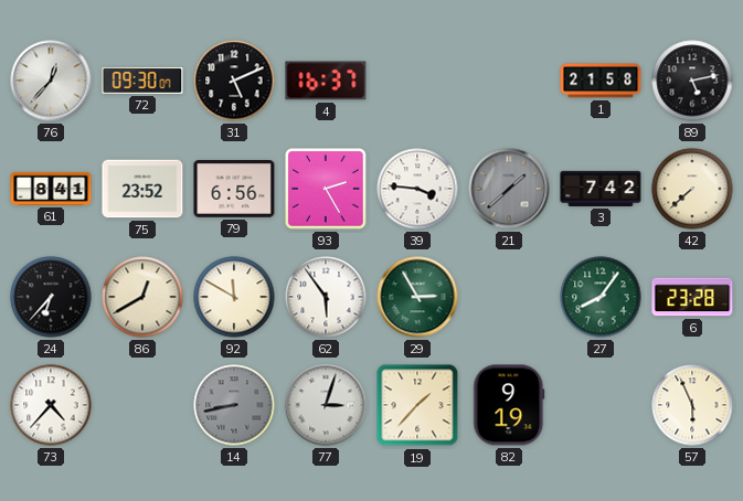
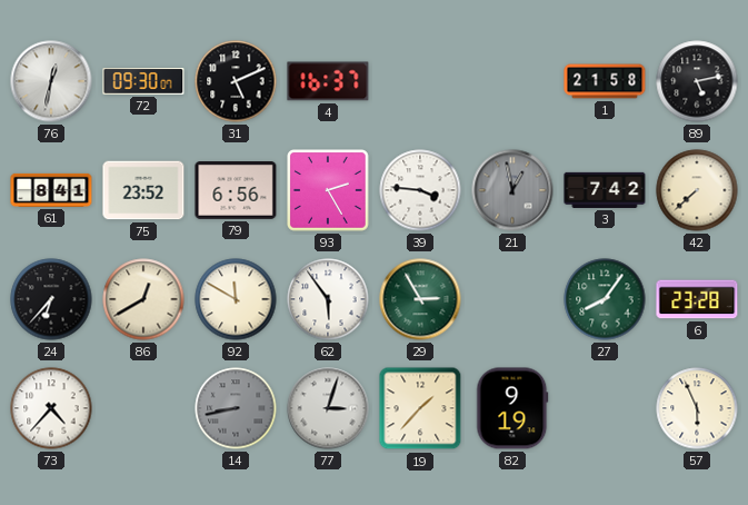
76: 12:37 -> 12:32
21: 1:38 -> 12:58
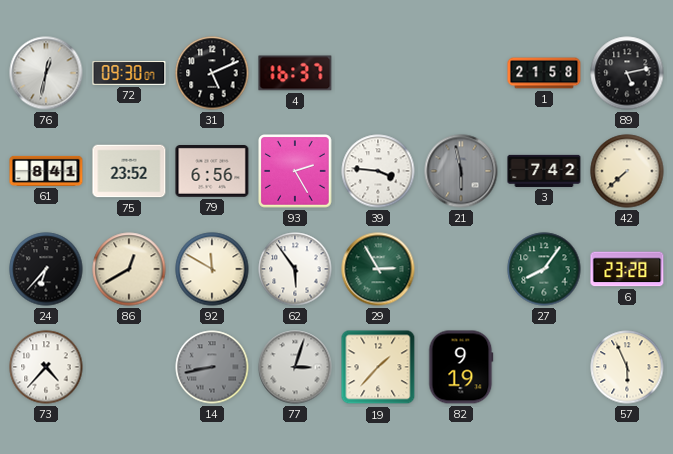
21: 12:58 -> 5:58
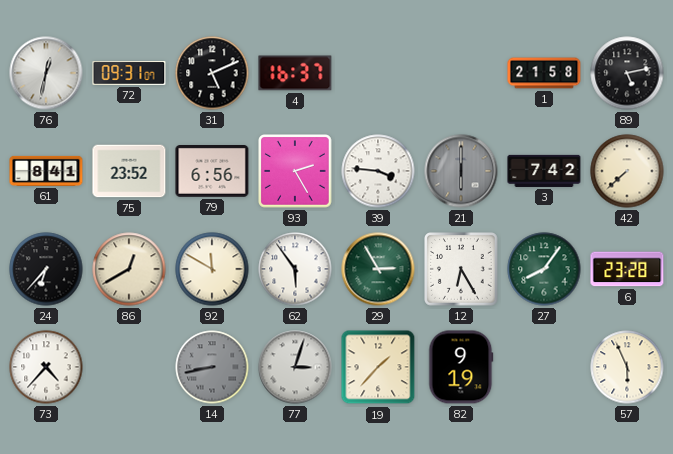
72: 09:30 -> 09:31
21: 5:58 -> 6:00
12: none -> 6:25
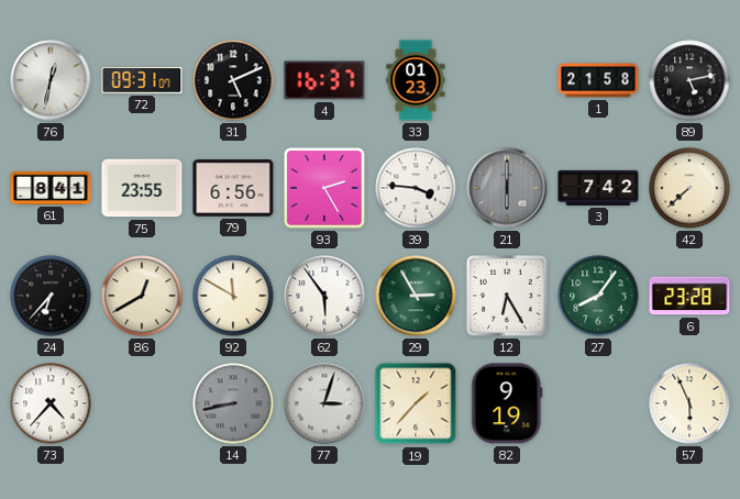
33: none -> 01:23
75: 23:52 -> 23:55
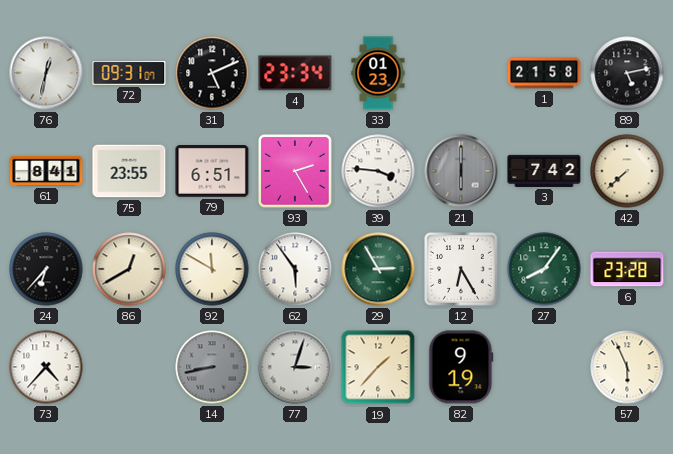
4: 16:37 -> 23:34
79: 6:56 -> 6:51
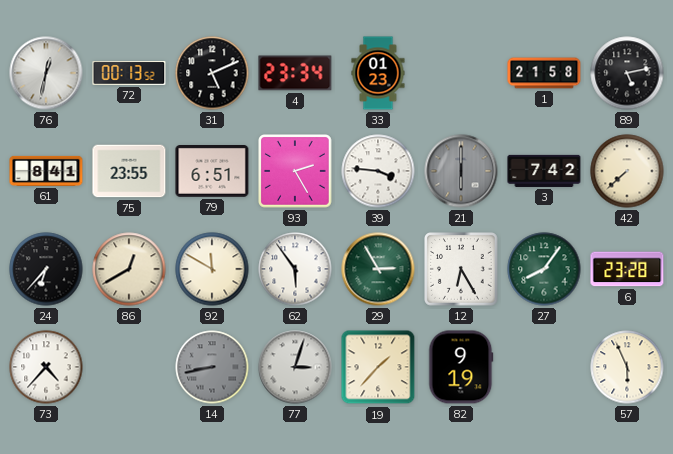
72: 09:31 -> 00:13
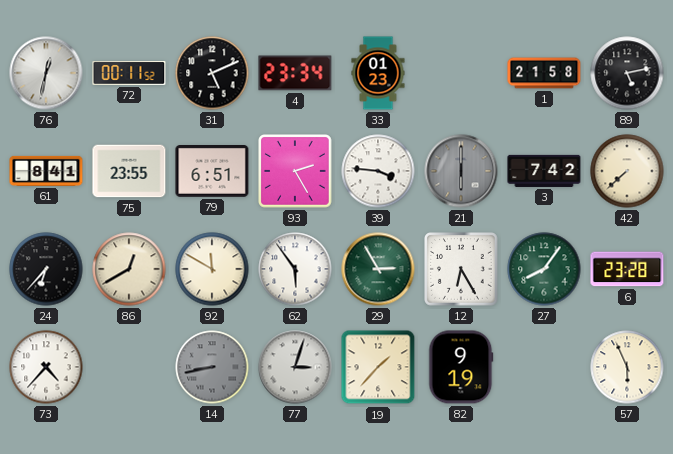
72: 00:13 -> 00:11
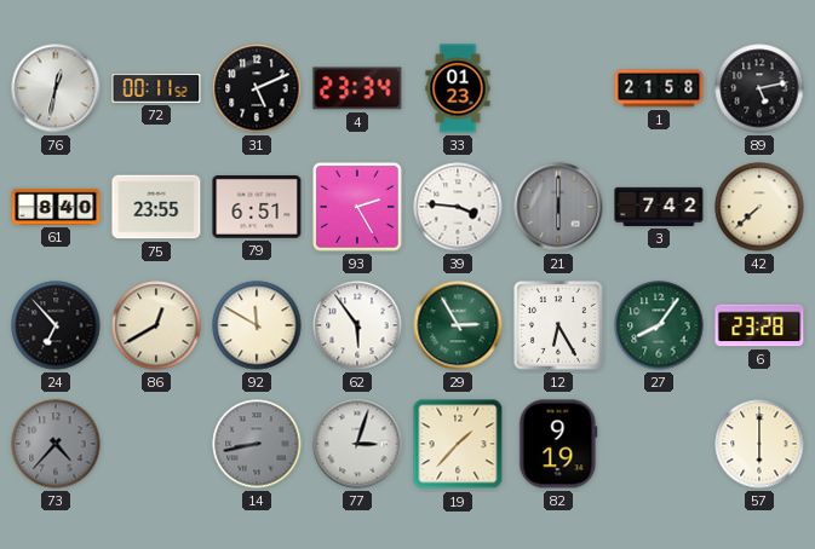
61: 8:41 -> 8:40
24: 6:37 -> 6:53
73 dial: white -> grey
57: 5:56 -> 6:00
